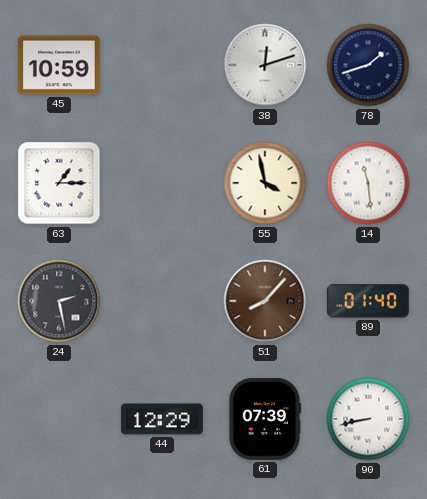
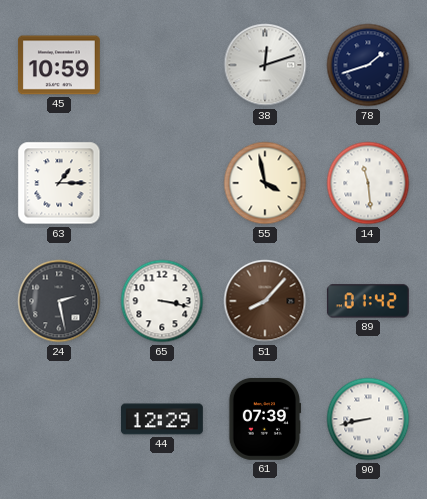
65: none -> 3:17
89: 01:40 -> 01:42
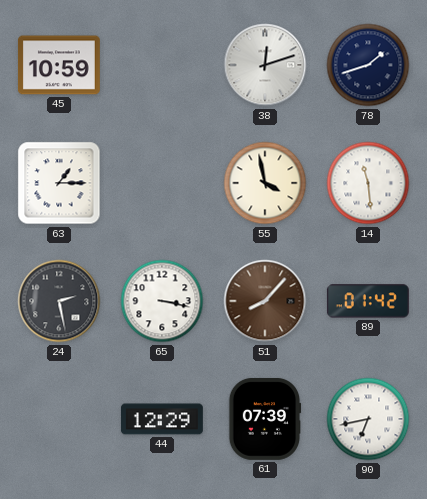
90: 8:43 -> 6:43
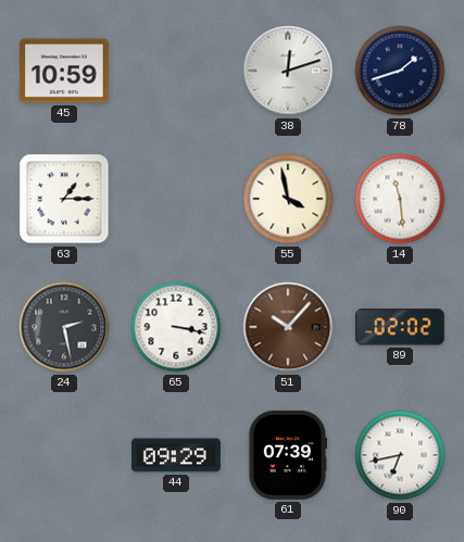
51: 8:07 -> 10:07
89: 01:42 -> 02:02
44: 12:29 -> 09:29
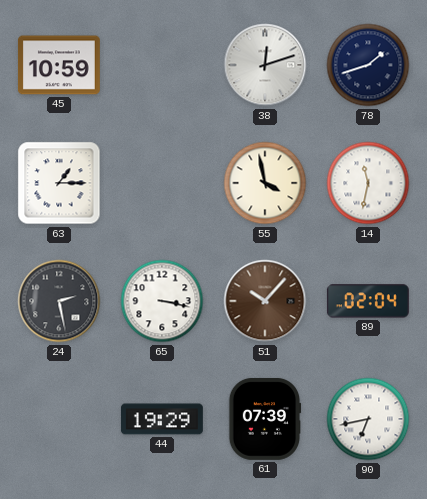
14: 11:29 -> 11:32
89: 02:02 -> 02:04
44: 09:29 -> 19:29
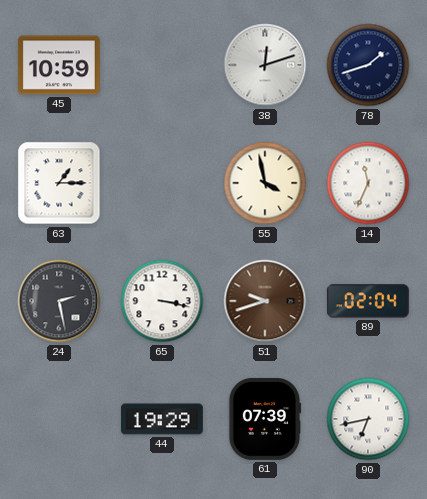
14: 11:32 -> 11:34
51: 10:07 -> 9:42
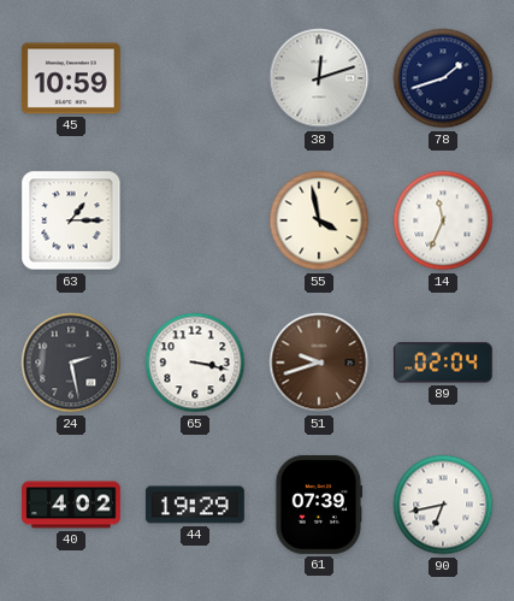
40: none -> 4:02
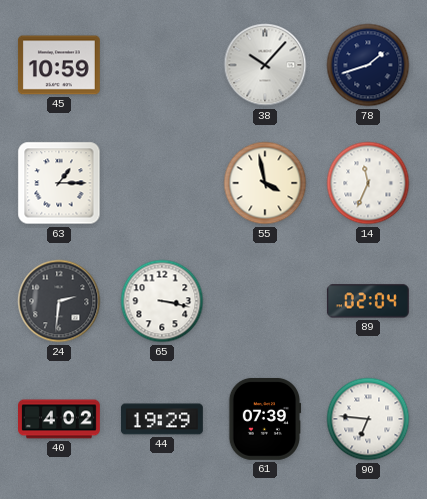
38: 12:12 -> 10:07
24: 2:28 -> 2:31
51: 9:42 -> none
90: 6:43 -> 6:46
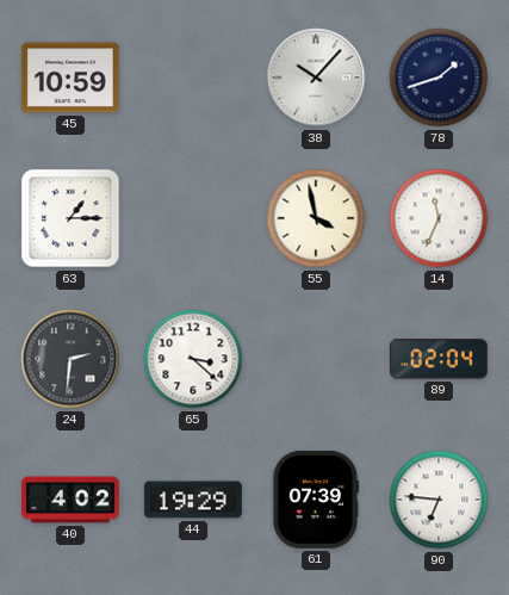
65: 3:17 -> 3:22
